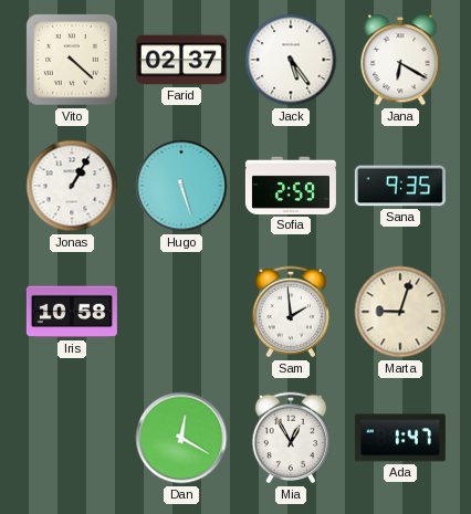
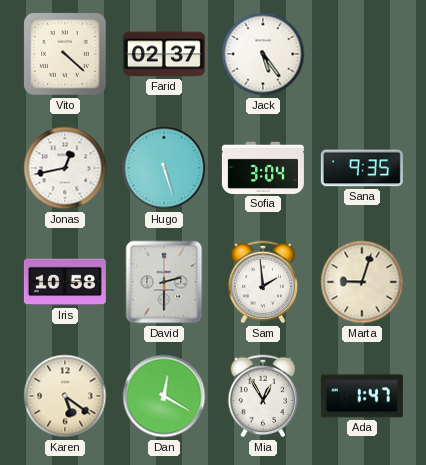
Jana: 6:20 -> none
Jonas: 1:05 -> 12:43
Sofia: 2:59 -> 3:04
David: none -> 2:30
Karen: none -> 5:21
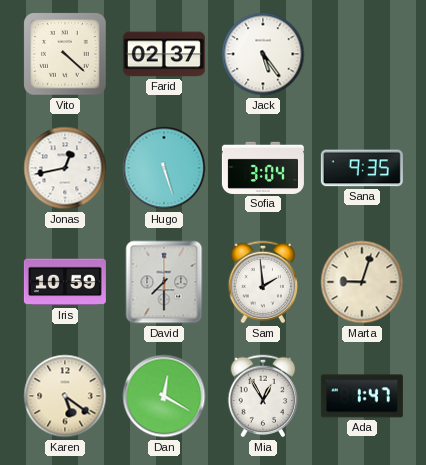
Iris: 10:58 -> 10:59
David: 2:30 -> 7:30
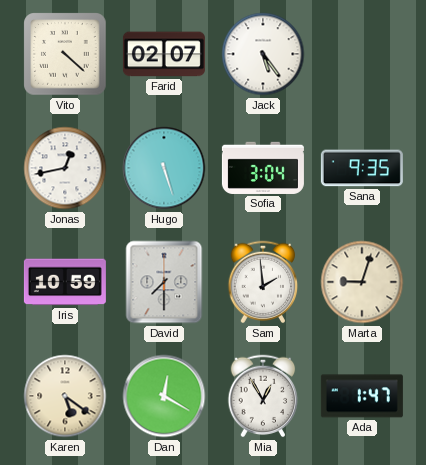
Farid: 02:37 -> 02:07
